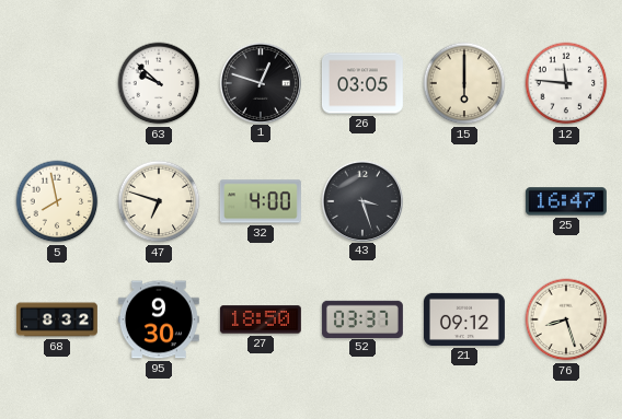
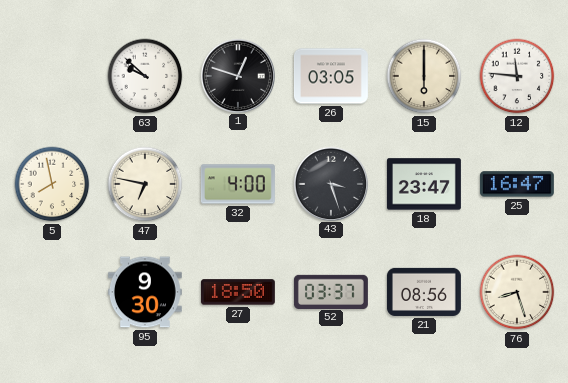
47: 6:48 -> 6:47
18: none -> 23:47
68: 8:32 -> none
21: 09:12 -> 08:56
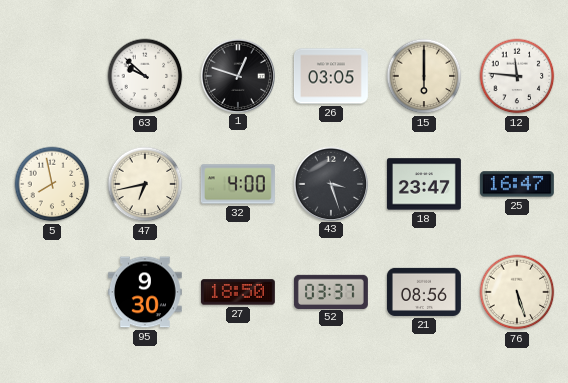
47: 6:47 -> 6:43
76: 8:27 -> 5:27
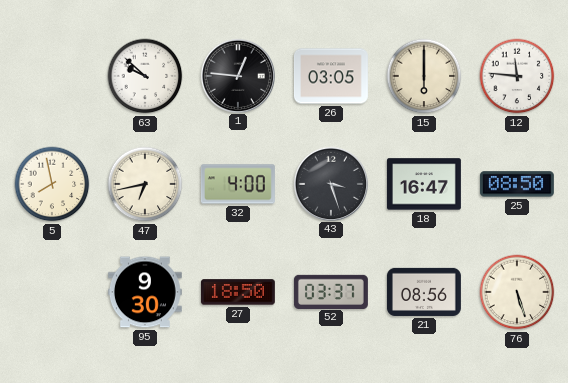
1: 12:48 -> 12:46
18: 23:47 -> 16:47
25: 16:47 -> 08:50
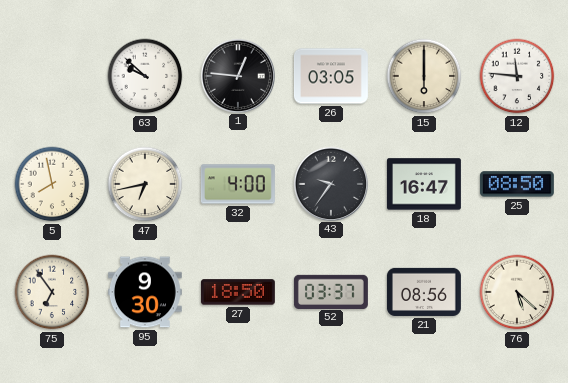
43: 3:27 -> 9:36
75: none -> 6:54
76: 5:27 -> 5:22
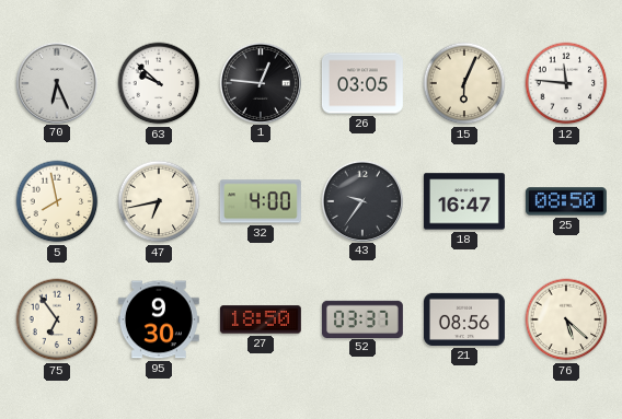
70: none -> 6:26
15: 6:00 -> 6:04
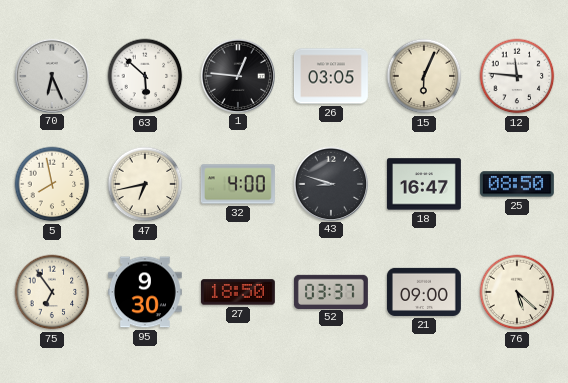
63: 9:52 -> 5:52
43: 9:36 -> 8:48
21: 08:56 -> 09:00
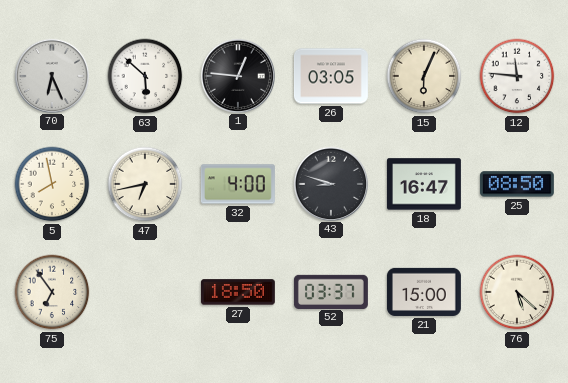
95: 9:30 -> none
21: 09:00 -> 15:00
